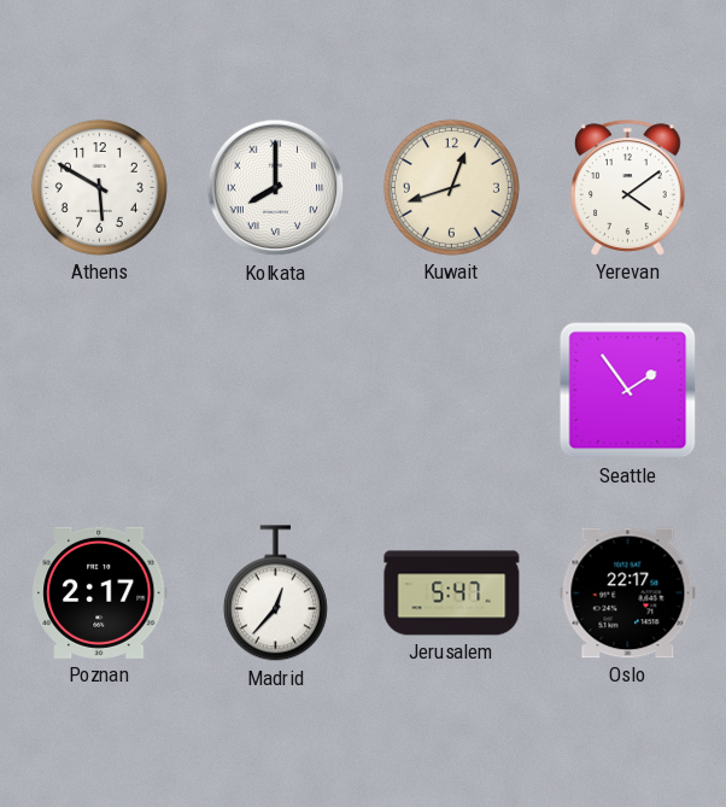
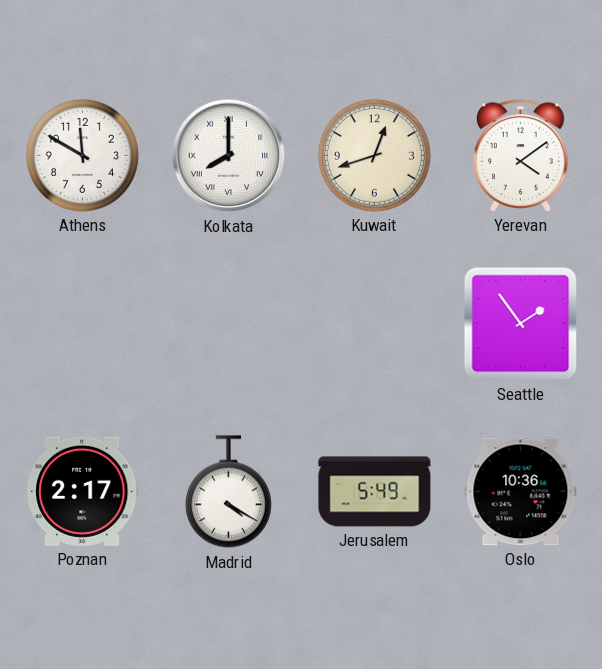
Athens: 5:50 -> 11:50
Madrid: 12:37 -> 4:20
Jerusalem: 5:47 -> 5:49
Oslo: 22:17 -> 10:36
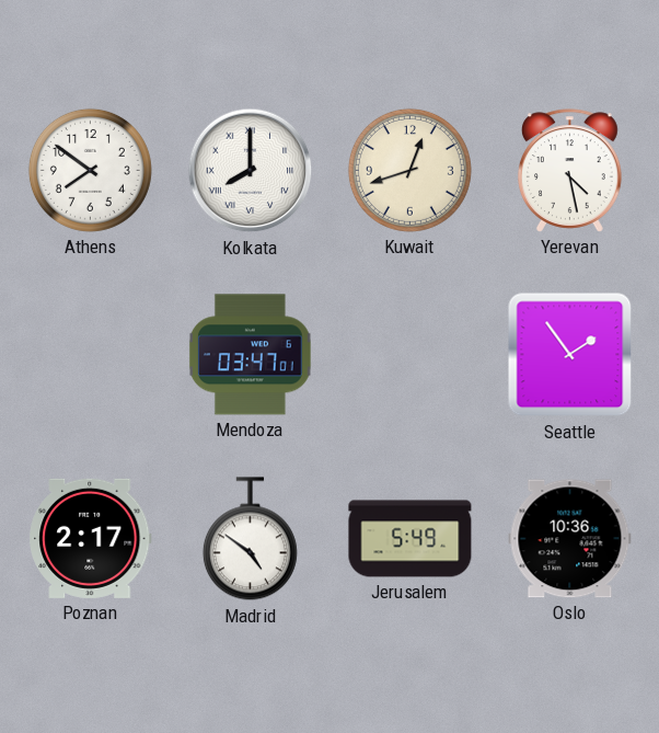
Athens: 11:50 -> 7:51
Yerevan: 4:09 -> 4:28
Mendoza: none -> 03:47
Madrid: 4:20 -> 4:51
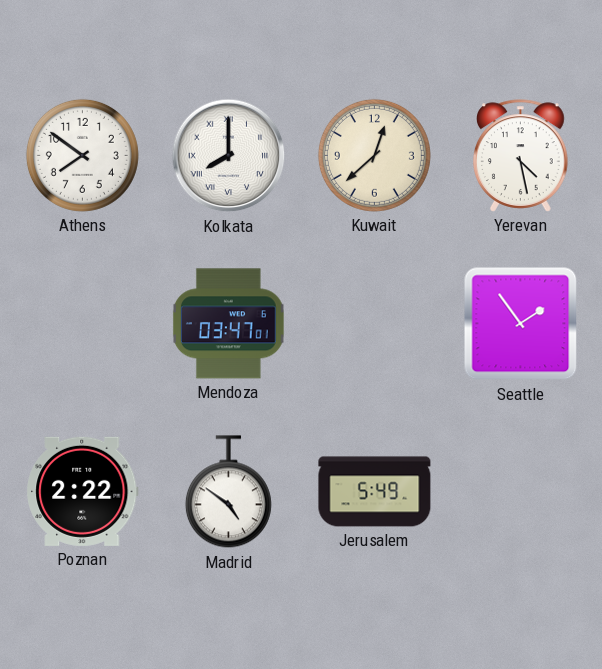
Kuwait: 12:42 -> 12:38
Poznan: 2:17 -> 2:22
Oslo: 10:36 -> none
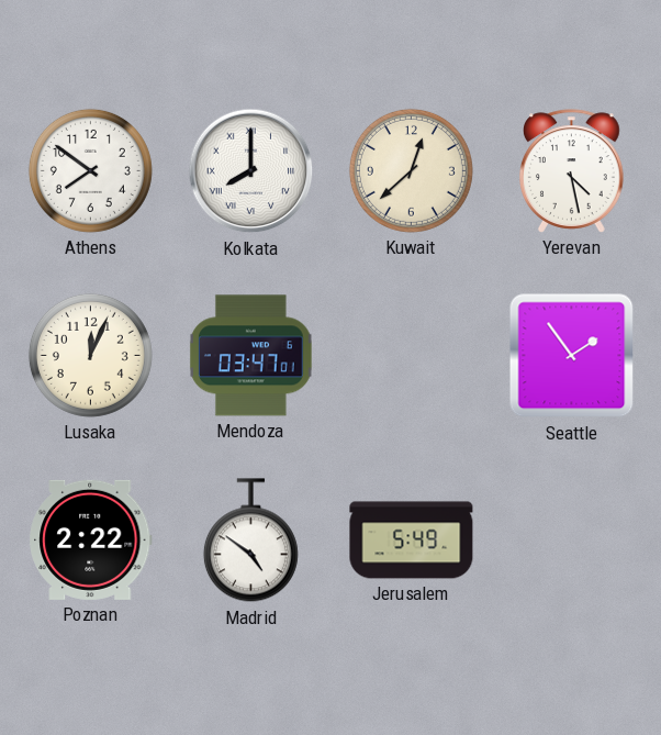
Lusaka: none -> 12:04
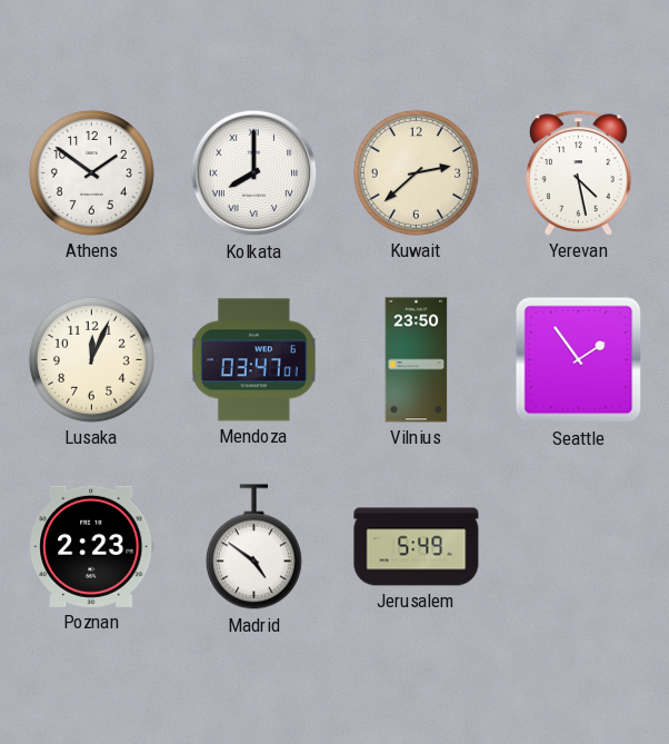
Athens: 7:51 -> 1:51
Kuwait: 12:38 -> 2:38
Vilnius: none -> 23:50
Poznan: 2:22 -> 2:23
